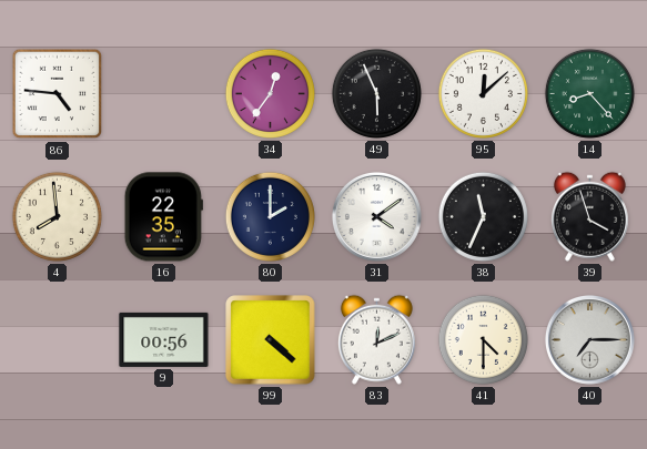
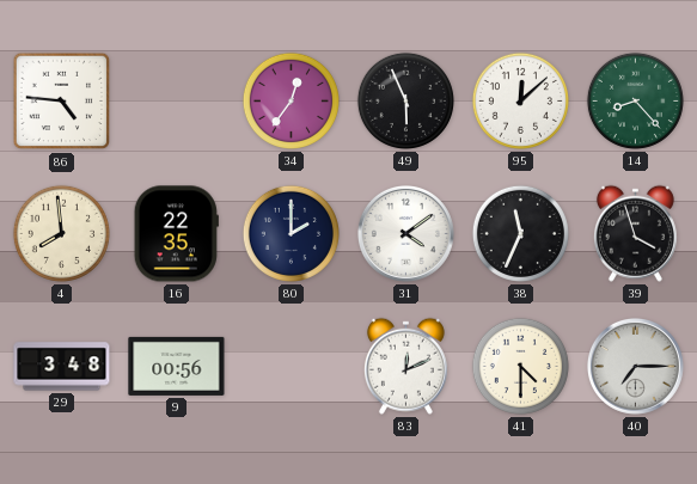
29: none -> 3:48
99: 4:22 -> none
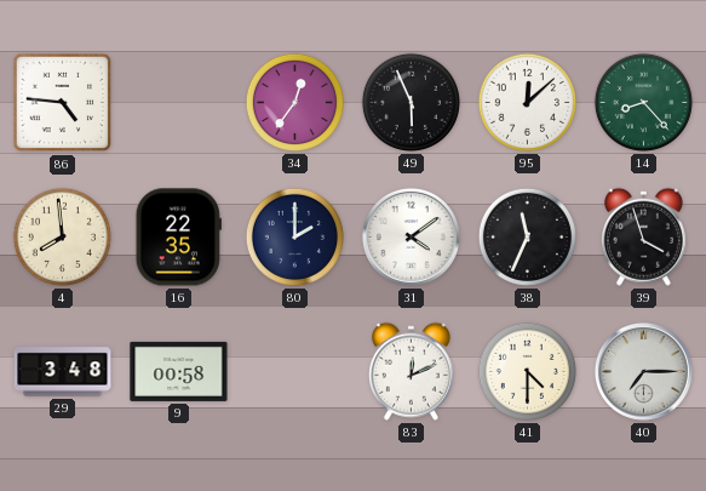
9: 00:56 -> 00:58
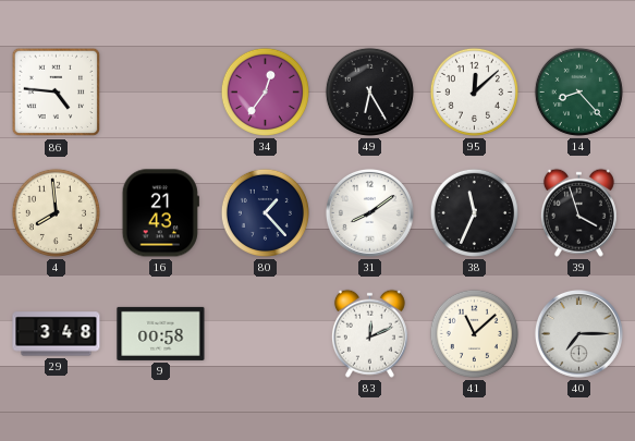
49: 5:56 -> 6:25
16: 22:35 -> 21:43
80: 2:00 -> 1:23
31: 4:09 -> 8:09
41: 4:30 -> 11:08
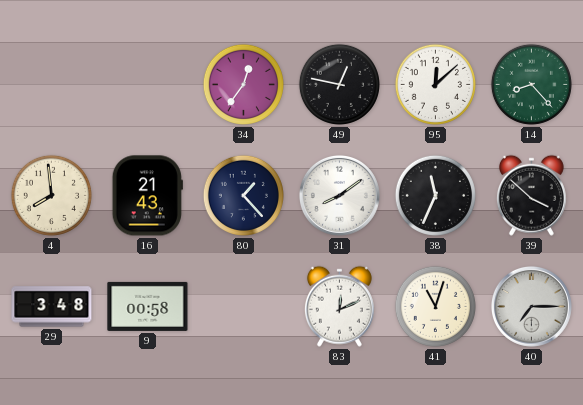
86: 4:46 -> none
49: 6:25 -> 12:47
39: 3:57 -> 3:52
41: 11:08 -> 11:03
